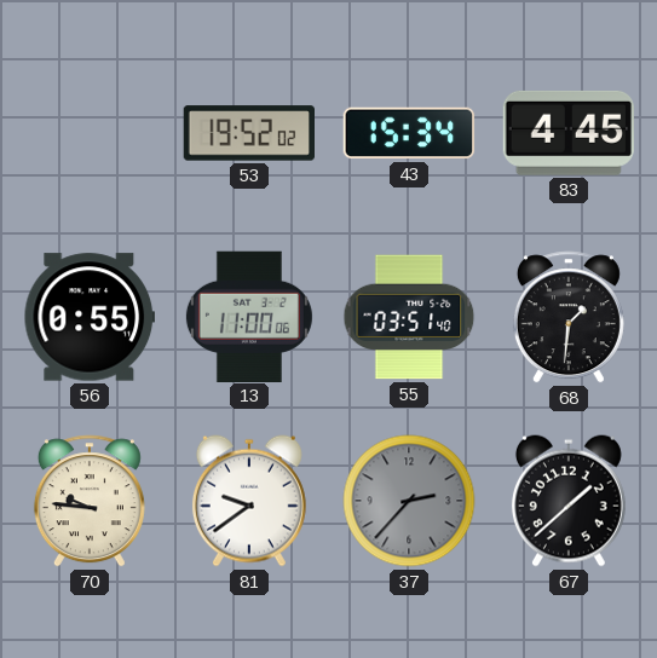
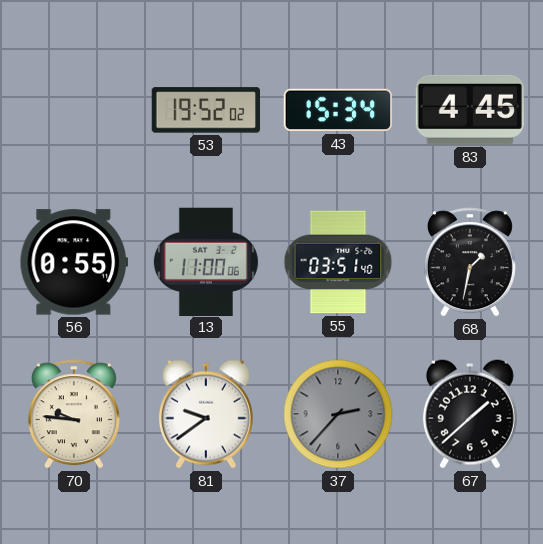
68: 1:31 -> 1:32
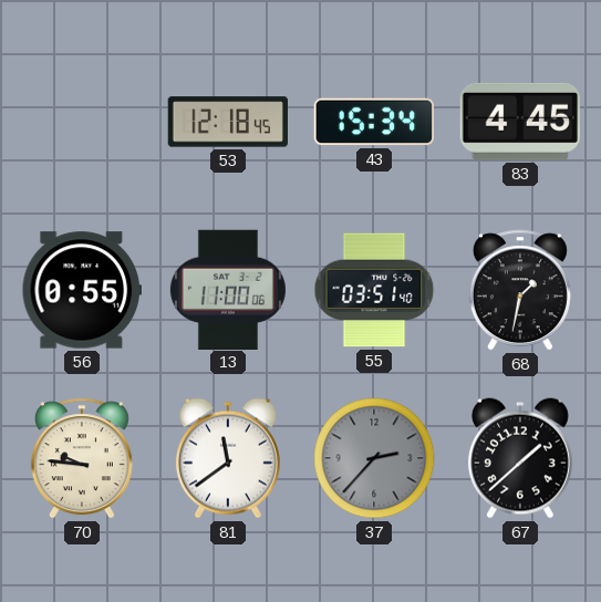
53: 19:52 -> 12:18
81: 9:39 -> 11:39
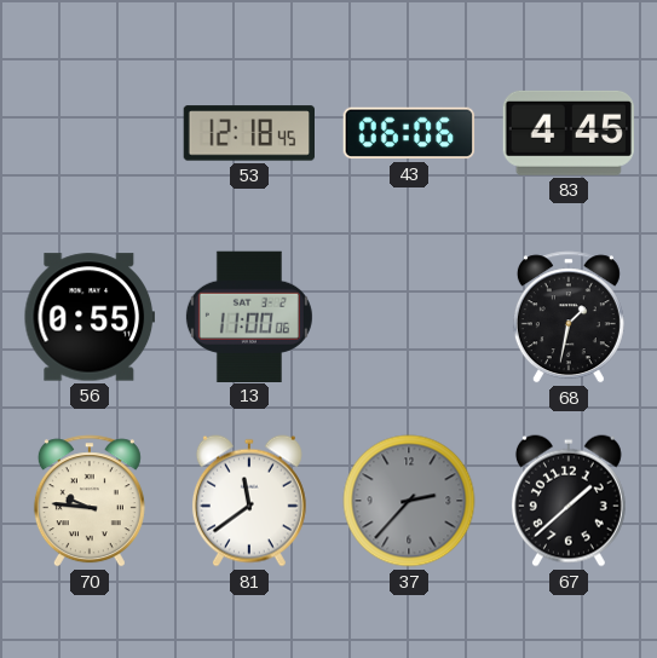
43: 15:34 -> 06:06
55: 03:51 -> none
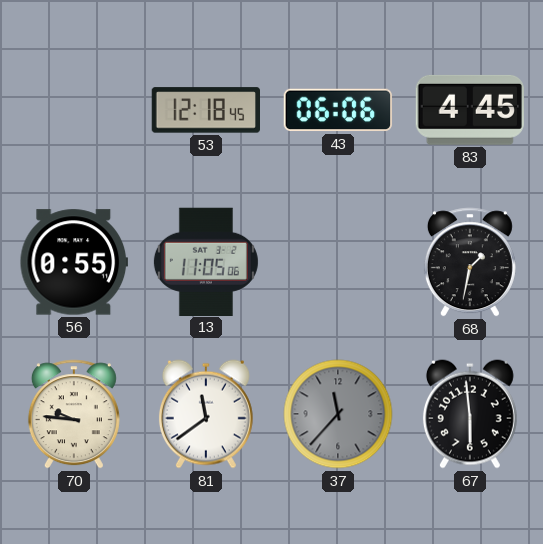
13: 11:00 -> 11:05
37: 2:37 -> 11:37
67: 1:38 -> 5:59
